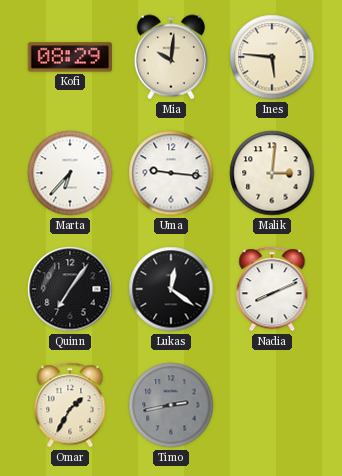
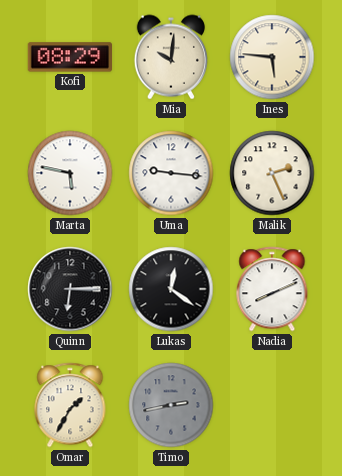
Marta: 6:37 -> 5:47
Malik: 3:01 -> 2:26
Quinn: 7:06 -> 6:15
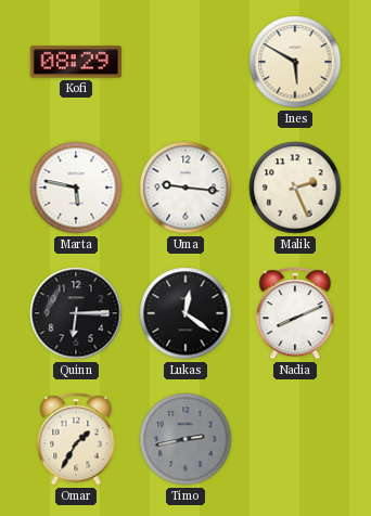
Mia: 10:01 -> none
Ines: 5:46 -> 5:50
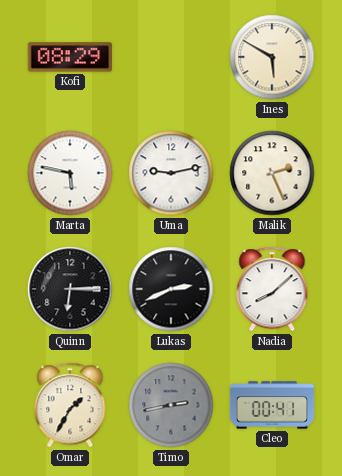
Uma: 9:16 -> 9:13
Lukas: 12:21 -> 2:41
Nadia: 8:11 -> 8:08
Cleo: none -> 00:41
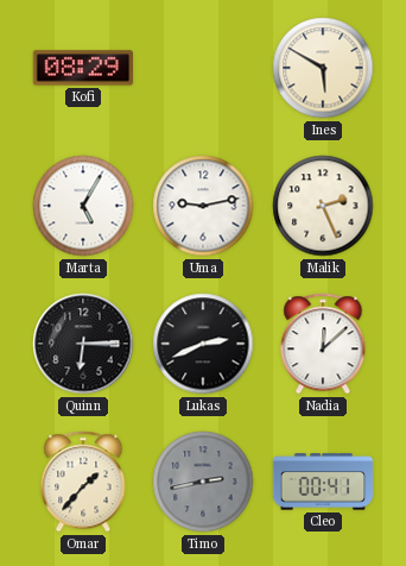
Marta: 5:47 -> 5:05
Nadia: 8:08 -> 12:08
Omar: 1:35 -> 1:37
